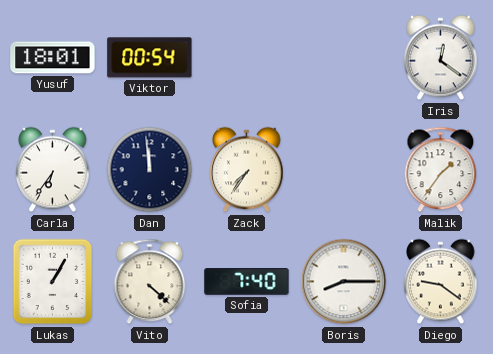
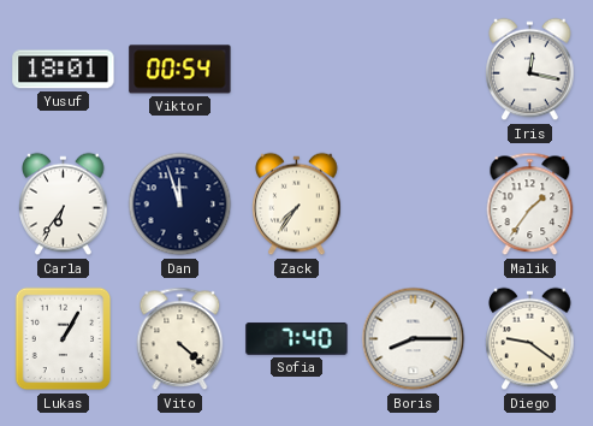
Iris: 12:21 -> 12:17
Dan: 11:59 -> 11:57
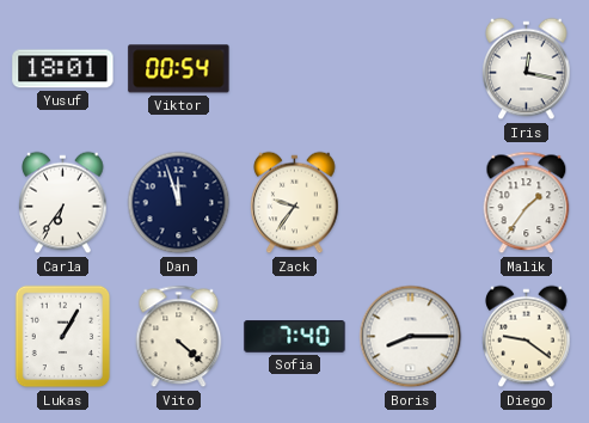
Zack: 7:36 -> 9:36
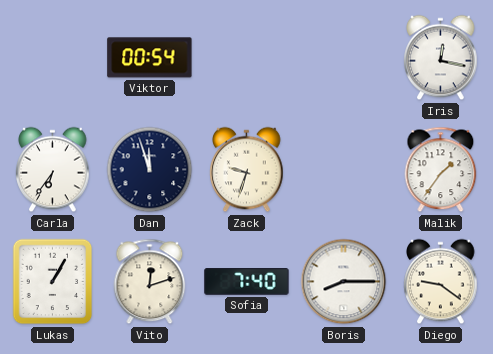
Yusuf: 18:01 -> none
Zack: 9:36 -> 9:33
Vito: 4:22 -> 12:12
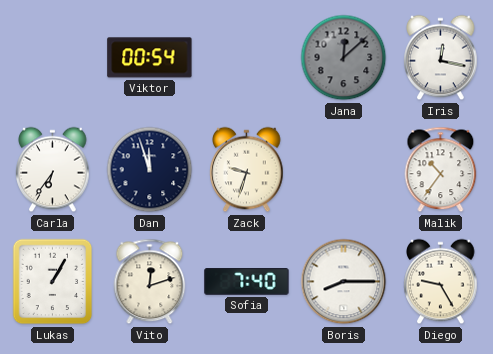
Jana: none -> 12:08
Malik: 1:36 -> 10:36
Diego: 9:21 -> 9:25
